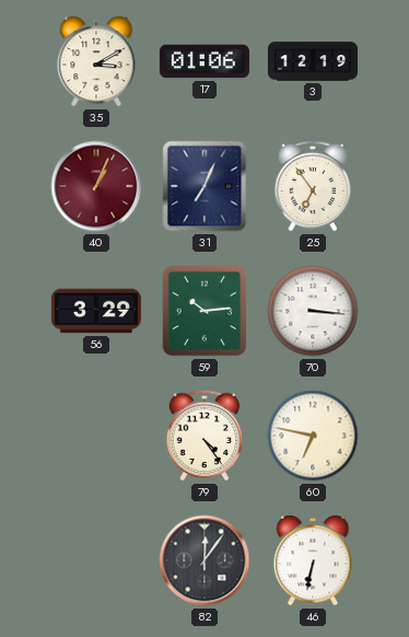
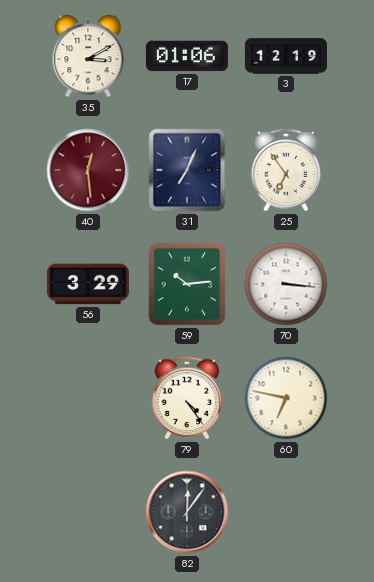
40: 1:04 -> 12:29
46: 6:32 -> none
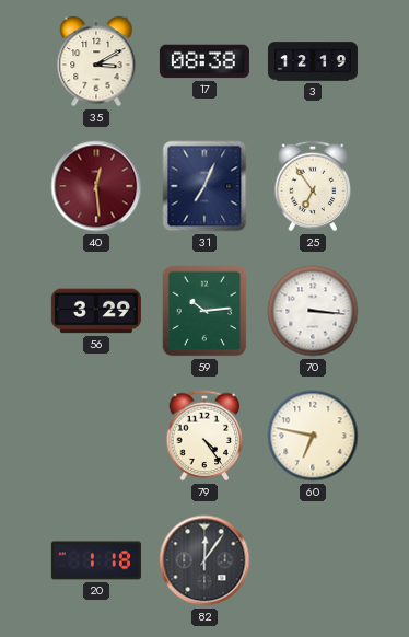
17: 01:06 -> 08:38
20: none -> 1:18
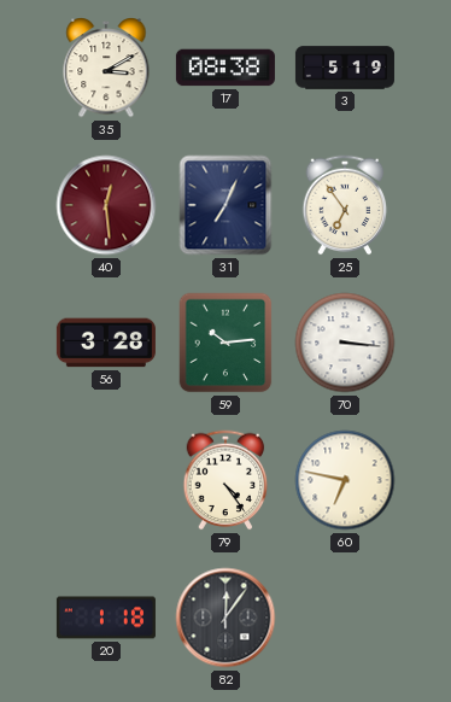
3: 12:19 -> 5:19
56: 3:29 -> 3:28
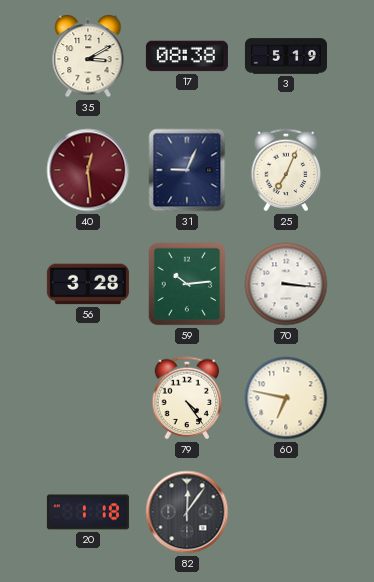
31: 7:04 -> 9:04
25: 6:54 -> 7:04
